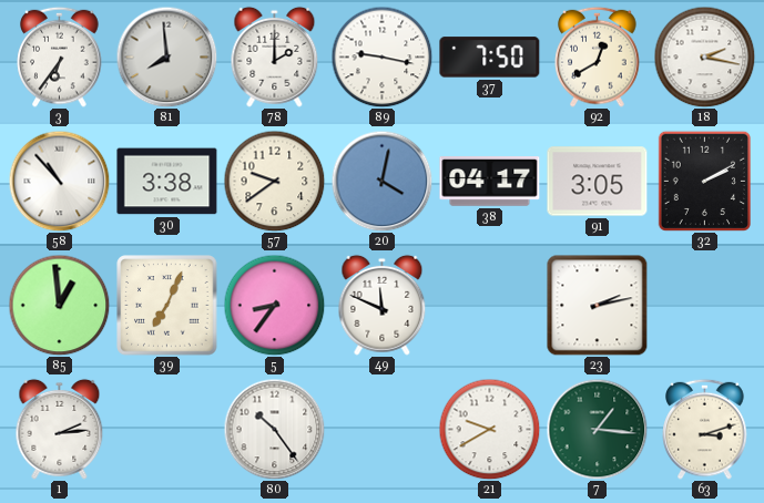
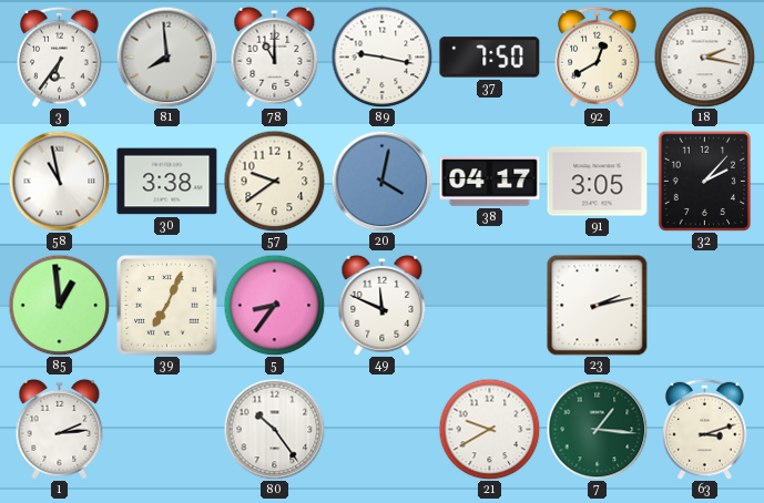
78: 2:00 -> 11:00
58: 10:53 -> 10:58
32: 2:10 -> 2:07
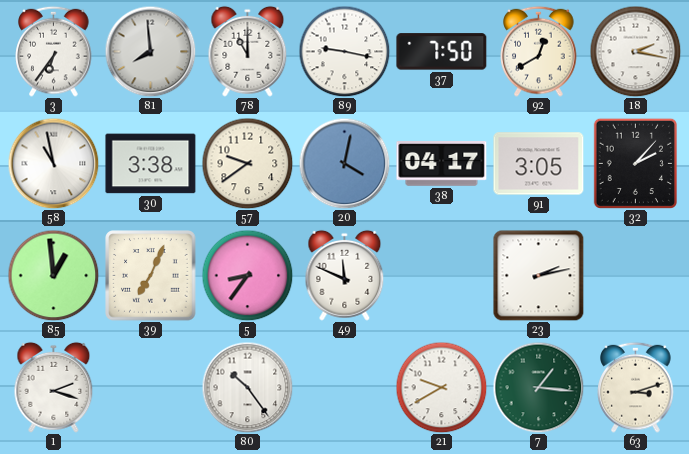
1: 2:14 -> 2:18
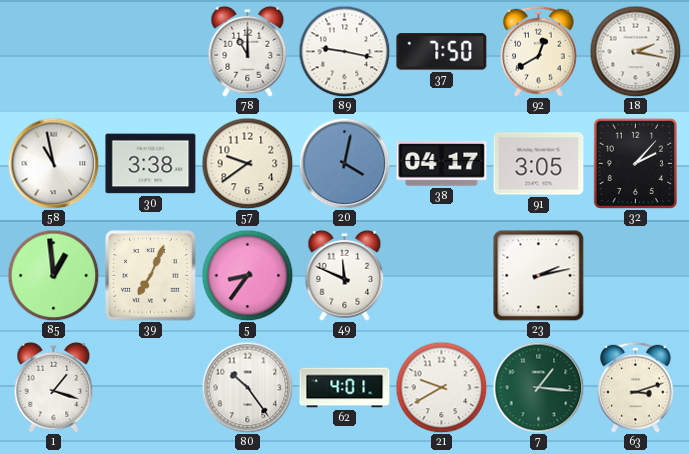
3: 6:36 -> none
81: 7:59 -> none
1: 2:18 -> 1:18
62: none -> 4:01
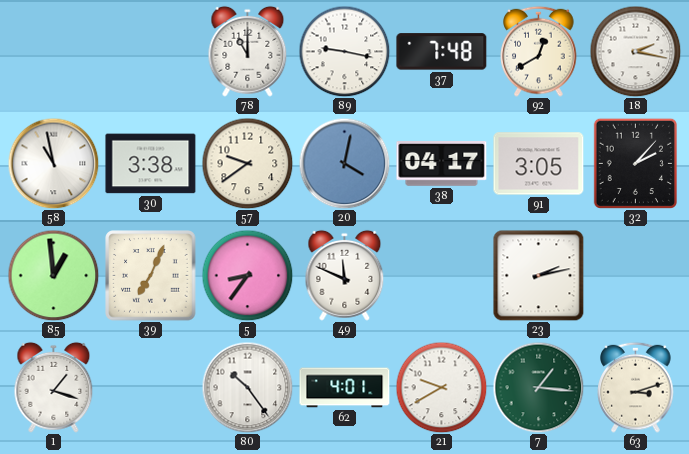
37: 7:50 -> 7:48
